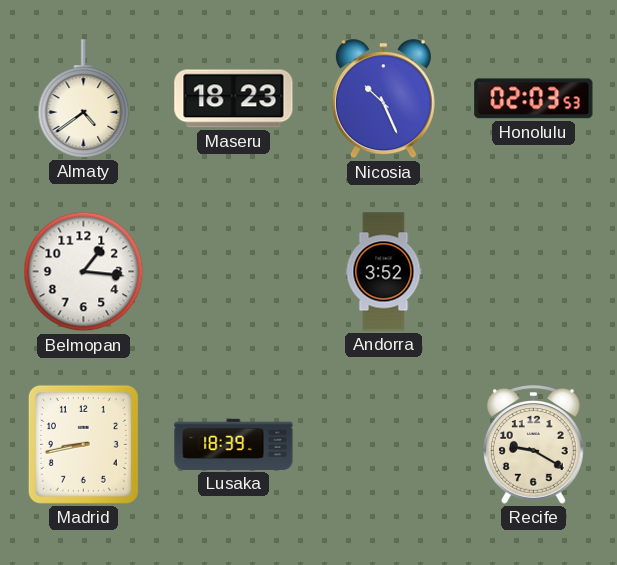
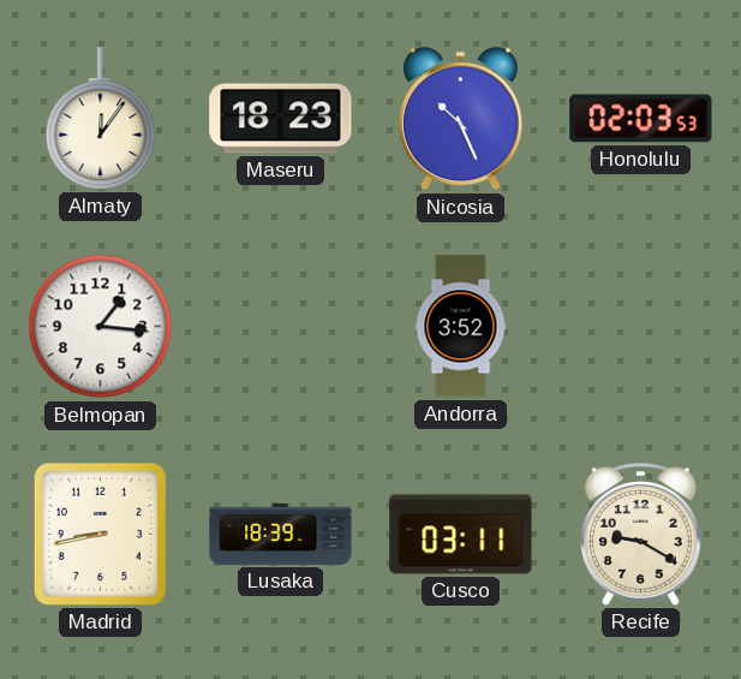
Almaty: 4:39 -> 12:06
Cusco: none -> 03:11
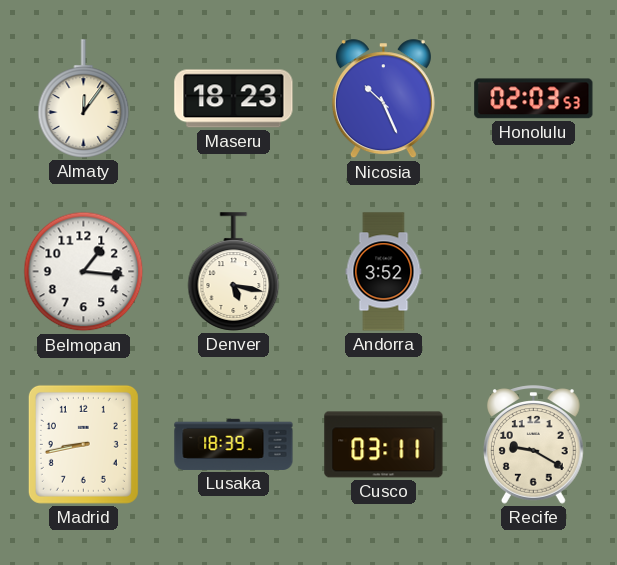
Denver: none -> 5:17
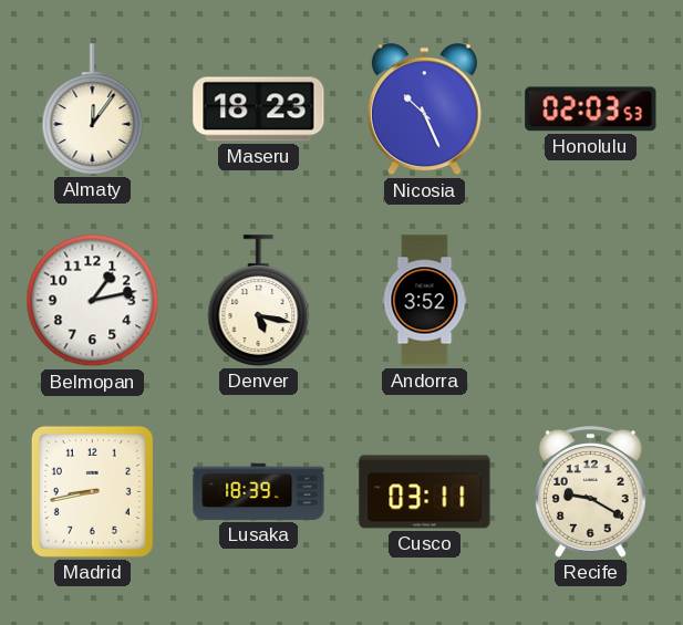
Belmopan: 1:16 -> 1:13
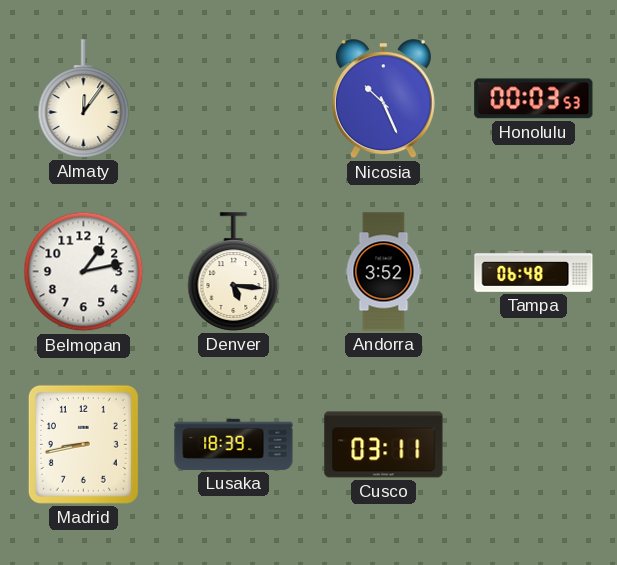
Maseru: 18:23 -> none
Honolulu: 02:03 -> 00:03
Denver: 5:17 -> 5:16
Tampa: none -> 06:48
Recife: 9:20 -> none
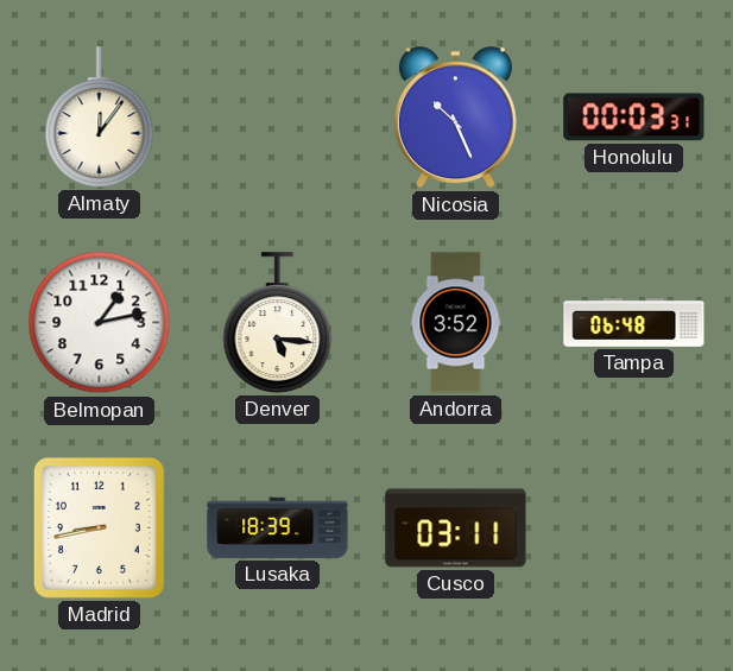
Honolulu: 00:03:53 -> 00:03:31
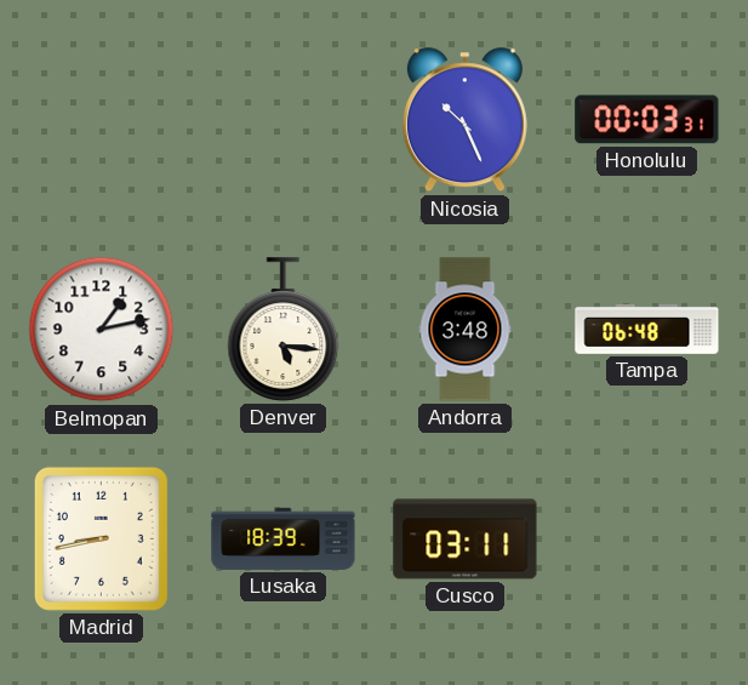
Almaty: 12:06 -> none
Andorra: 3:52 -> 3:48
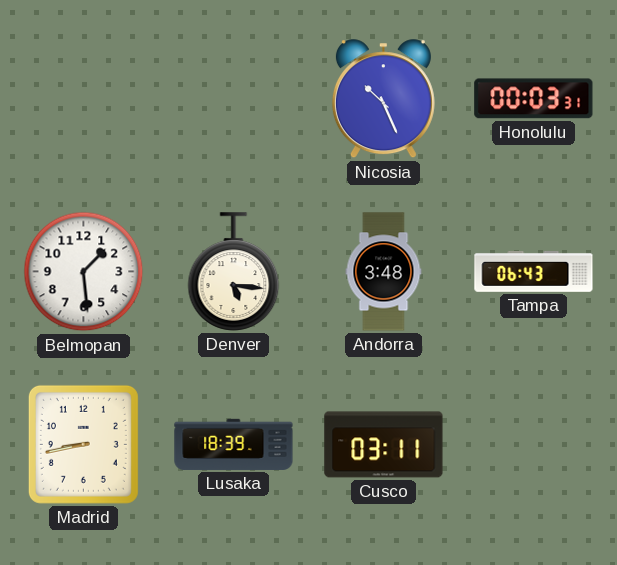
Belmopan: 1:13 -> 1:29
Tampa: 06:48 -> 06:43
